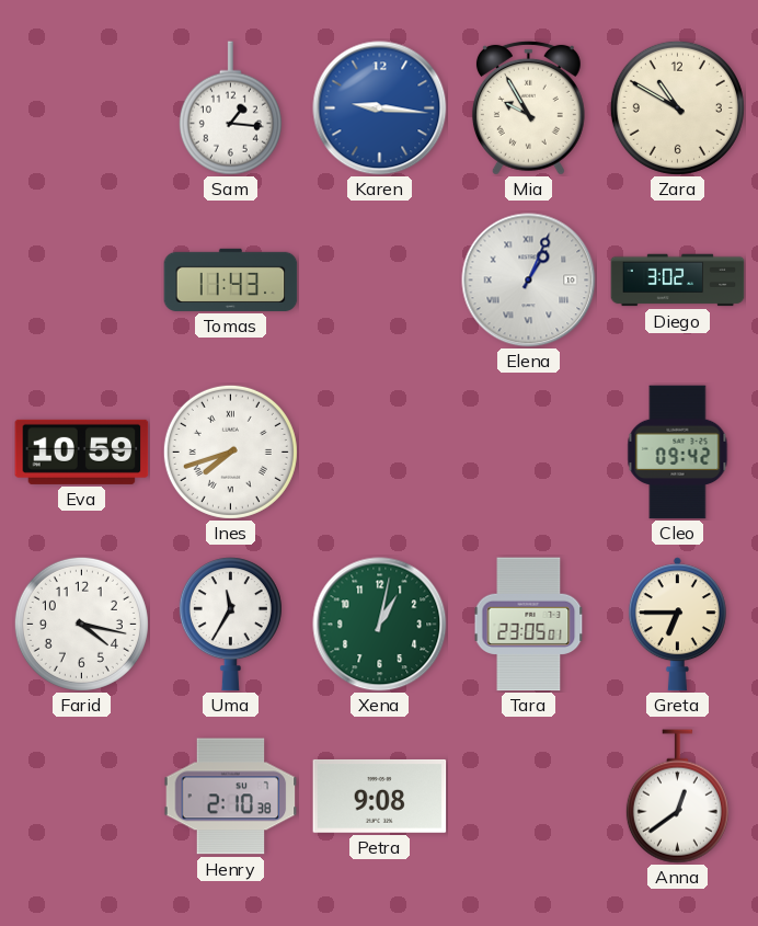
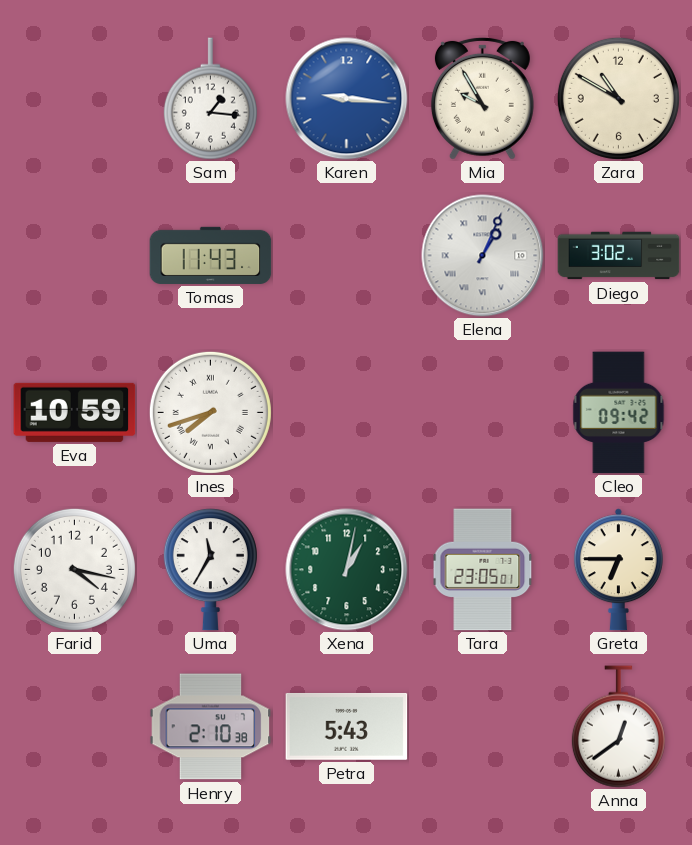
Petra: 9:08 -> 5:43
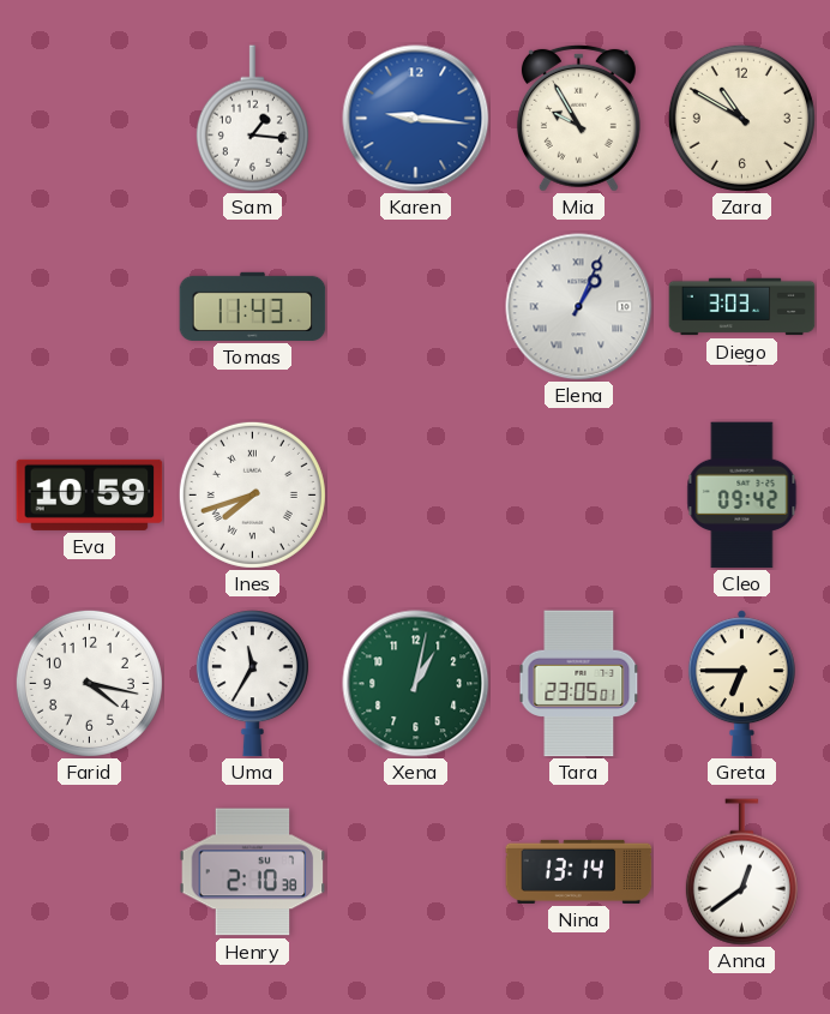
Diego: 3:02 -> 3:03
Petra: 5:43 -> none
Nina: none -> 13:14
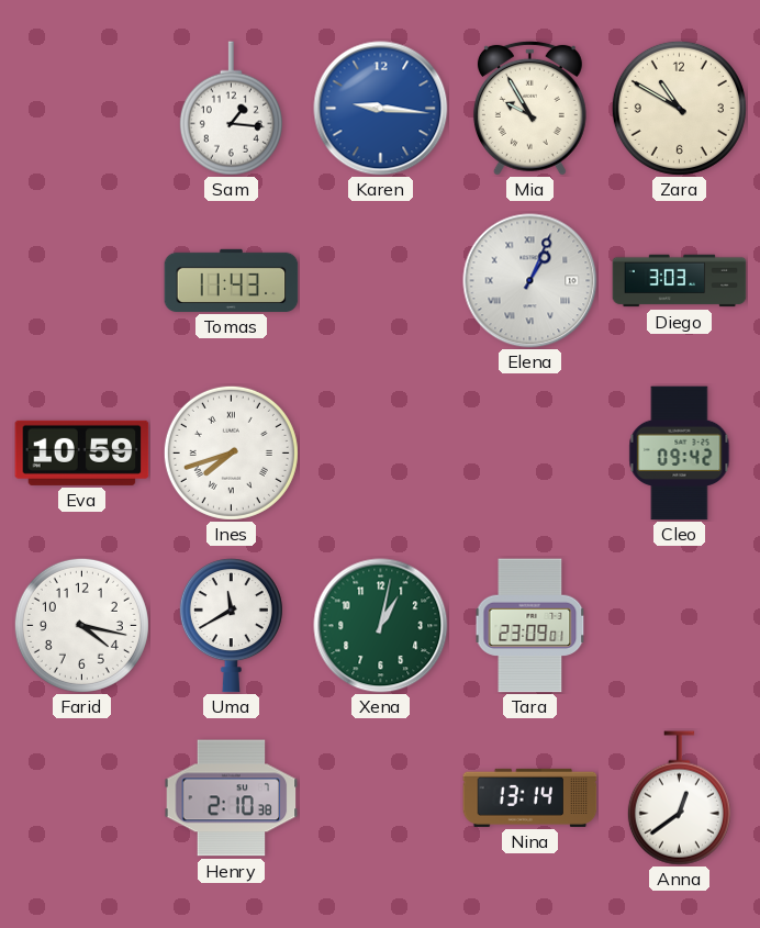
Uma: 11:35 -> 11:40
Tara: 23:05 -> 23:09
Greta: 6:45 -> none
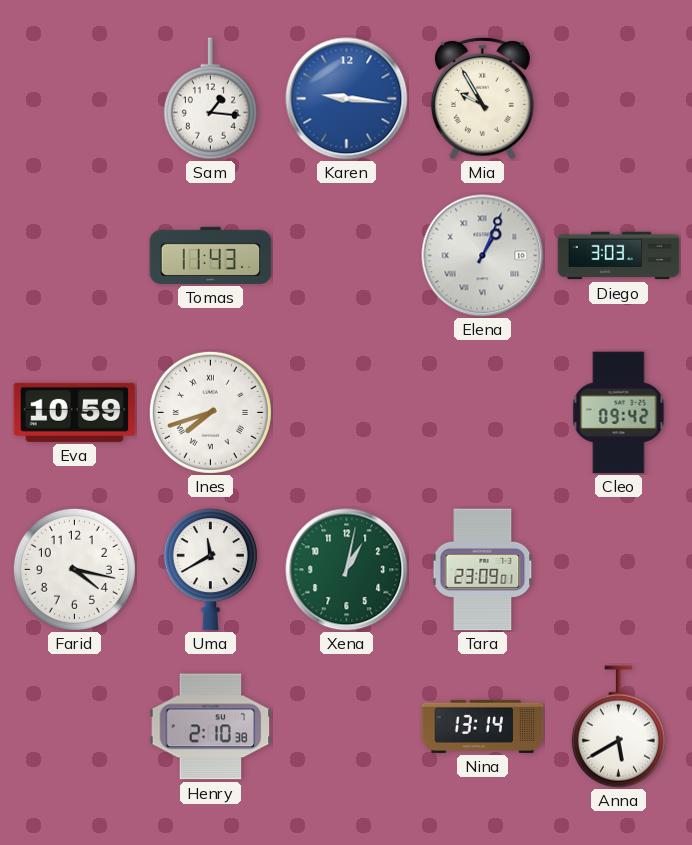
Zara: 10:50 -> none
Anna: 12:39 -> 5:40
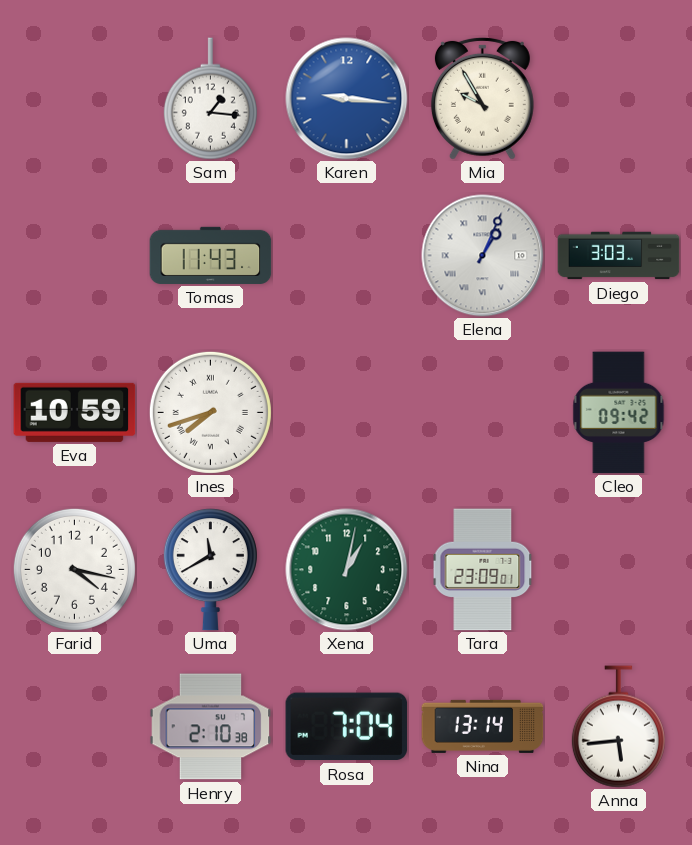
Rosa: none -> 7:04
Anna: 5:40 -> 5:44
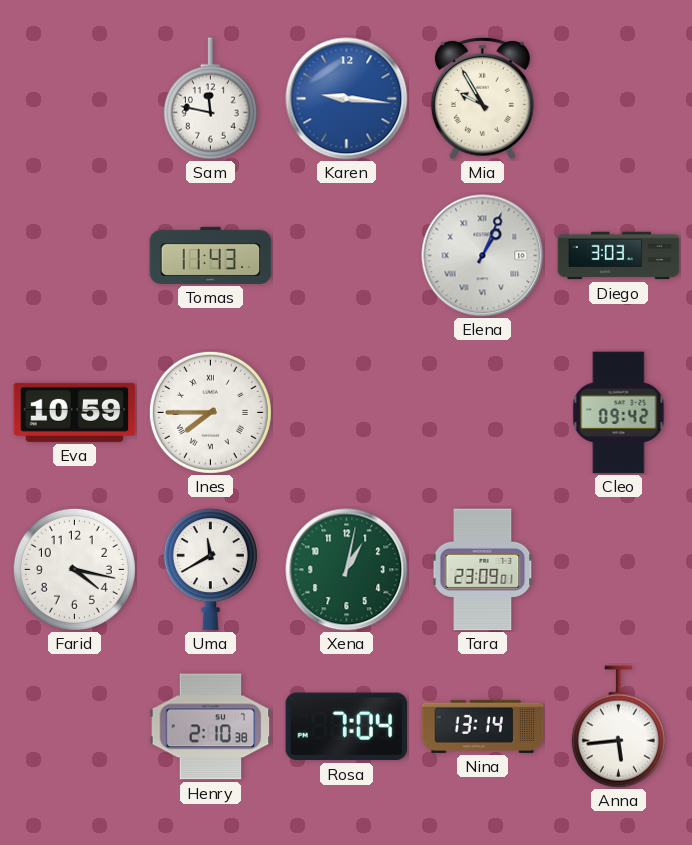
Sam: 1:16 -> 11:47
Ines: 7:42 -> 7:45
